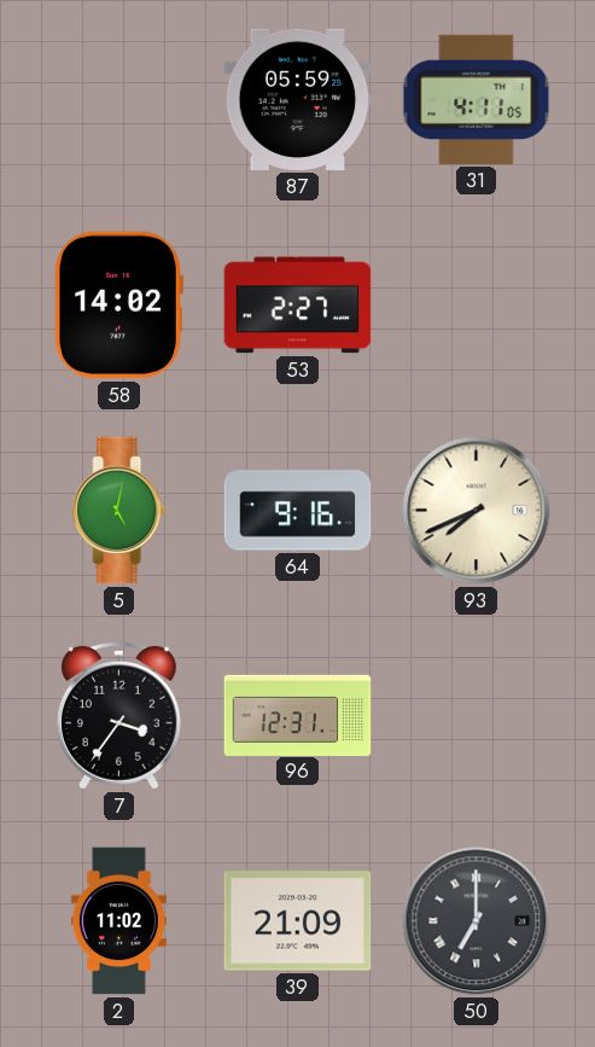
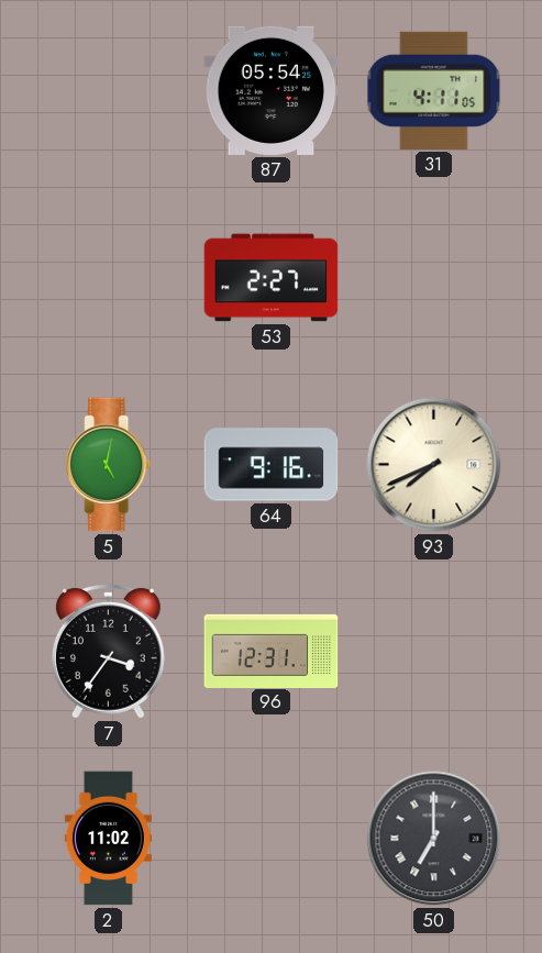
87: 05:59 -> 05:54
58: 14:02 -> none
39: 21:09 -> none
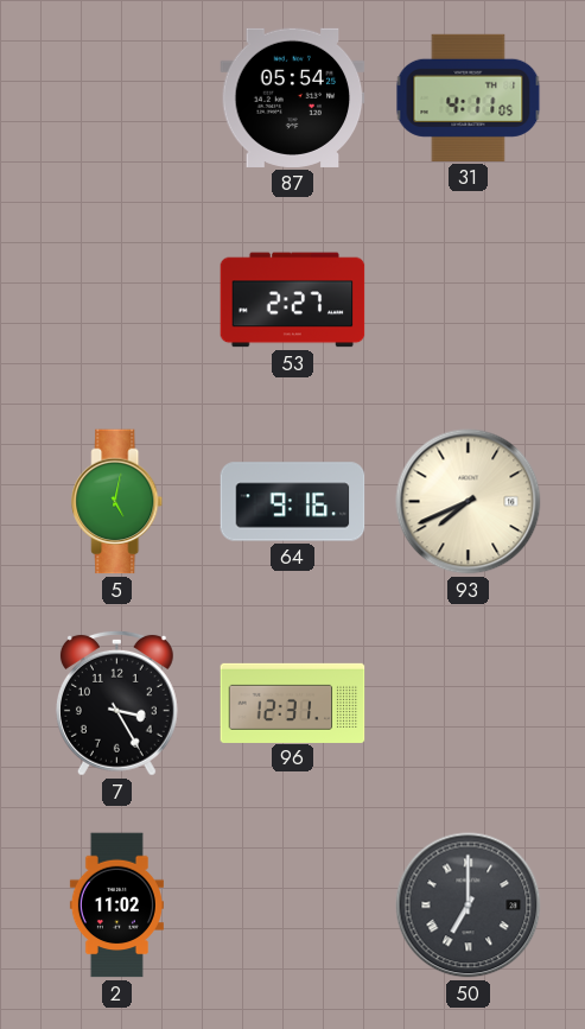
7: 3:36 -> 3:25
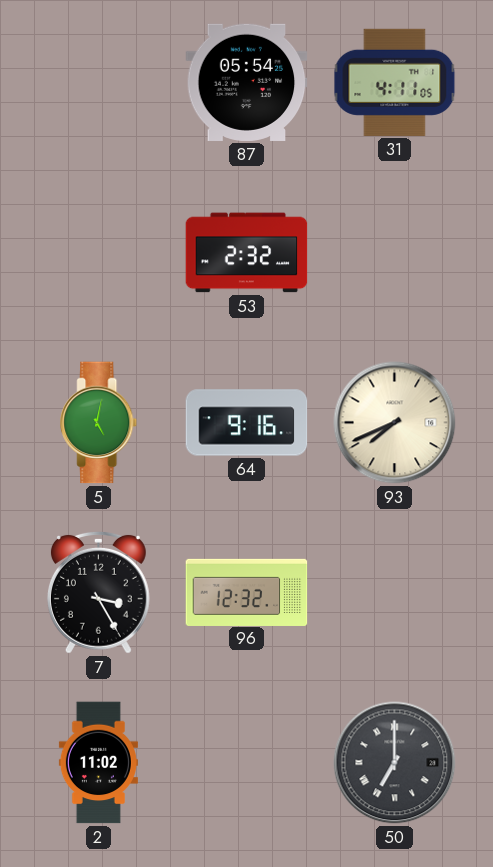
53: 2:27 -> 2:32
96: 12:31 -> 12:32
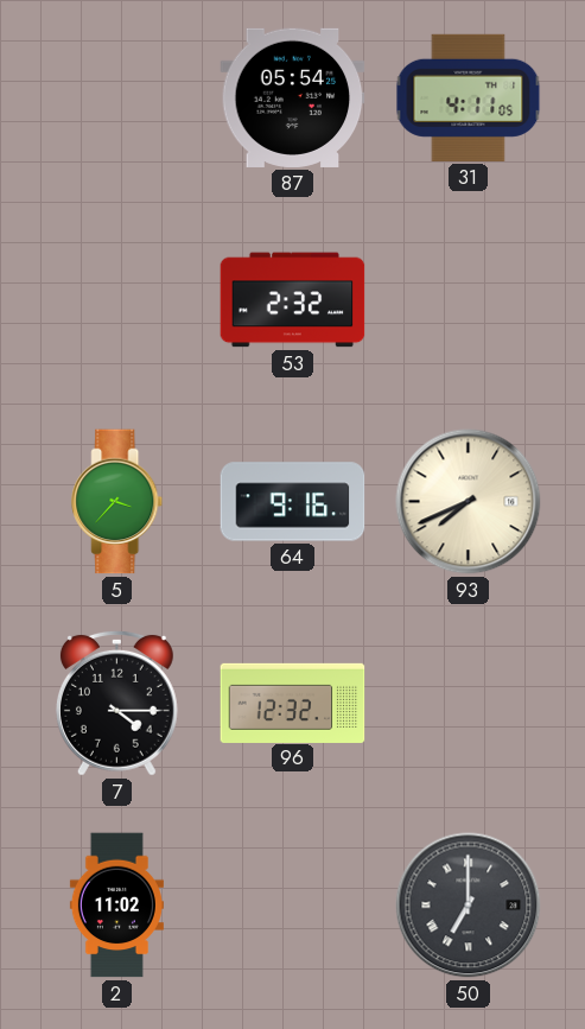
5: 5:02 -> 3:37
7: 3:25 -> 4:15
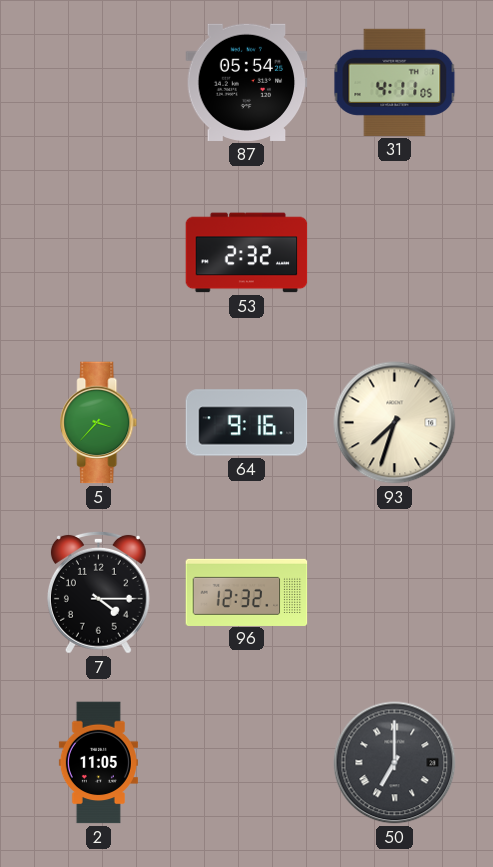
93: 7:41 -> 7:33
2: 11:02 -> 11:05
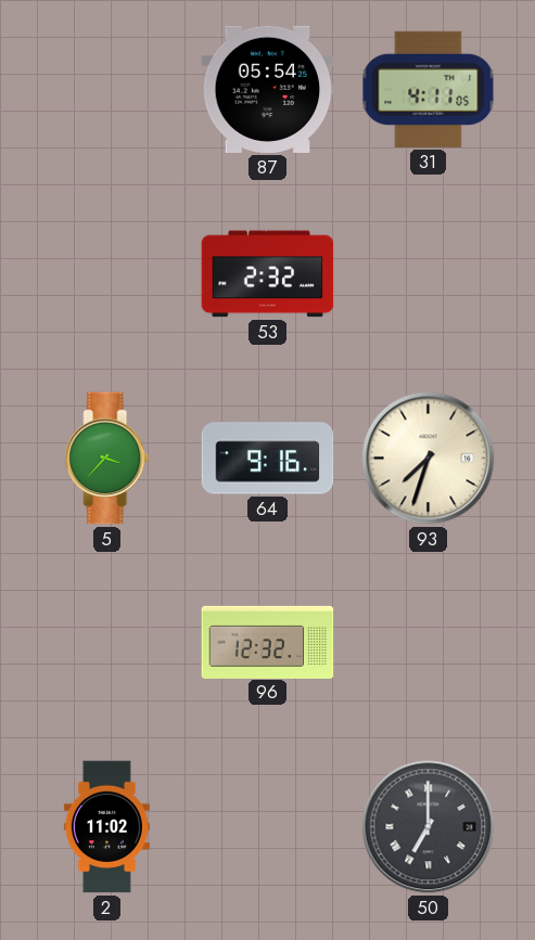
7: 4:15 -> none
2: 11:05 -> 11:02
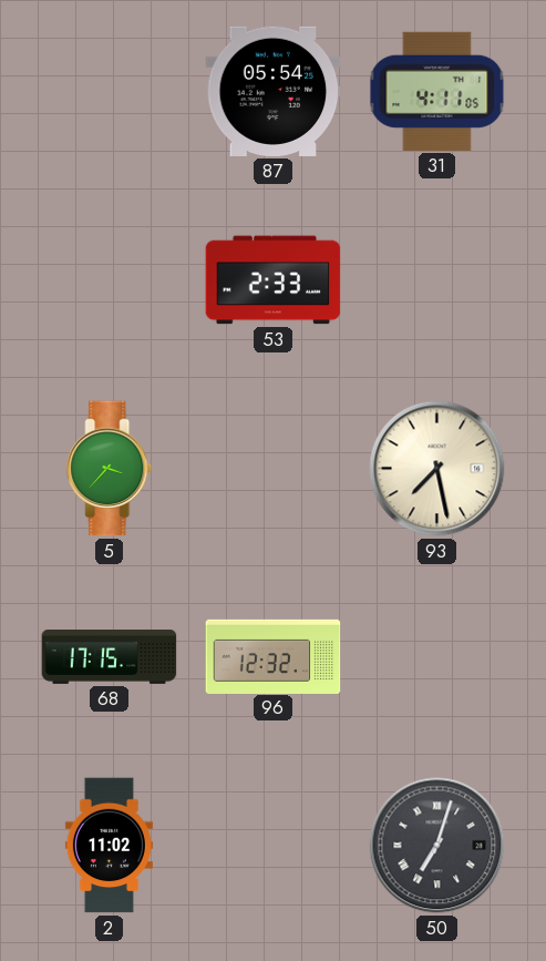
53: 2:32 -> 2:33
64: 9:16 -> none
93: 7:33 -> 7:28
68: none -> 17:15
50: 7:00 -> 7:03
